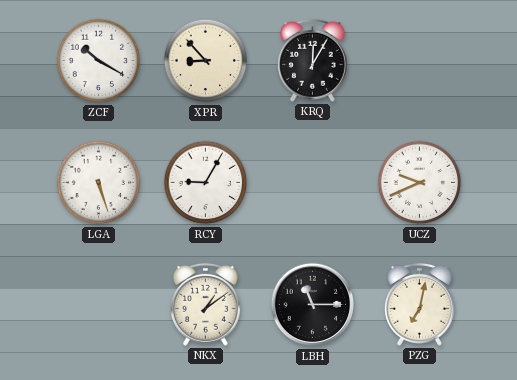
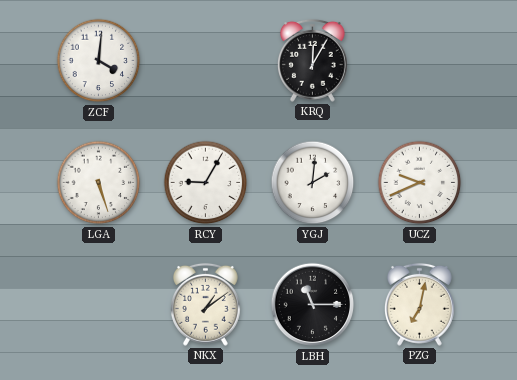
ZCF: 10:20 -> 4:01
XPR: 8:53 -> none
YGJ: none -> 2:01
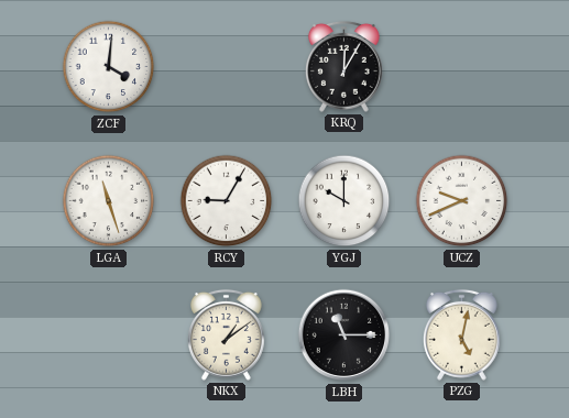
LGA: 5:27 -> 11:27
YGJ: 2:01 -> 10:00
PZG: 7:02 -> 5:02
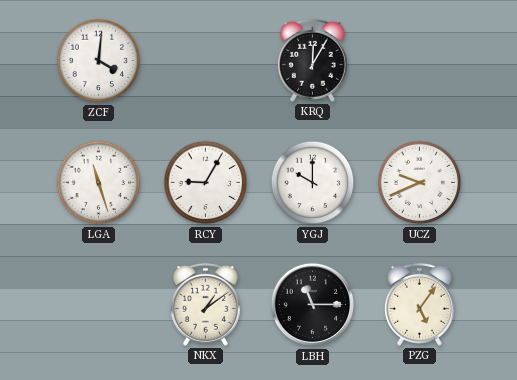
PZG: 5:02 -> 5:06
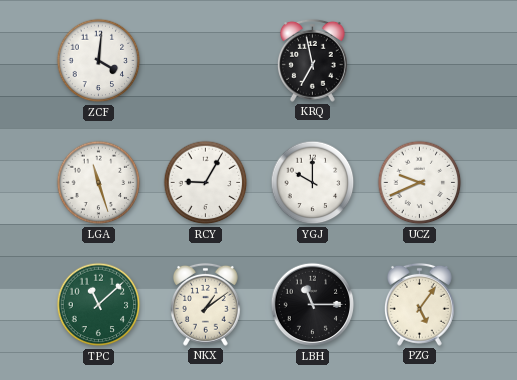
KRQ: 12:05 -> 6:58
TPC: none -> 11:08
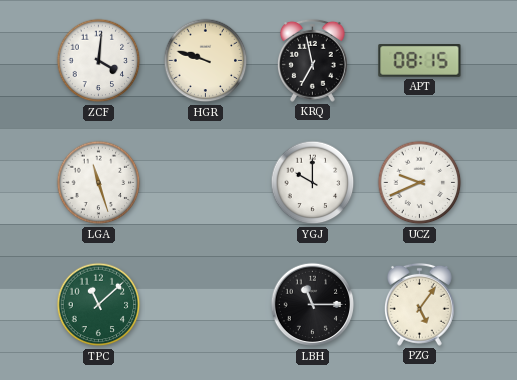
HGR: none -> 9:48
APT: none -> 08:15
RCY: 9:05 -> none
NKX: 1:09 -> none
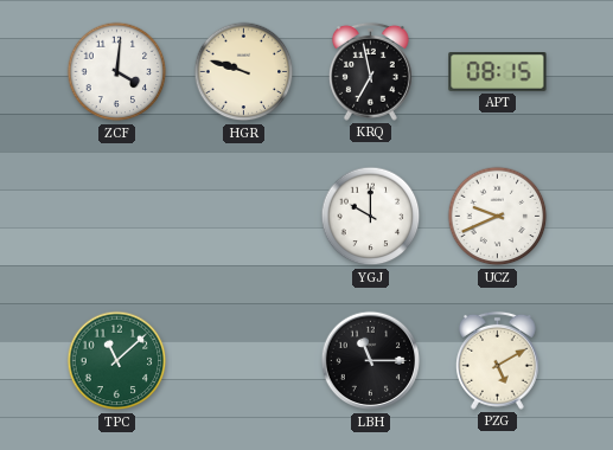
LGA: 11:27 -> none
PZG: 5:06 -> 5:10
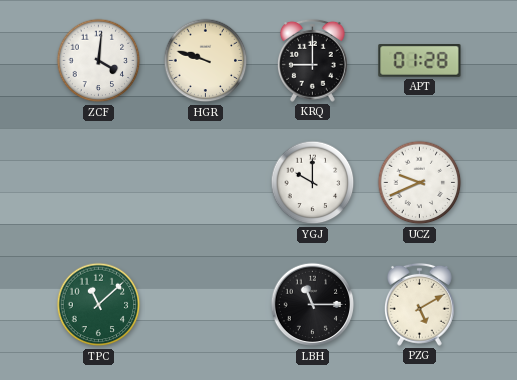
KRQ: 6:58 -> 9:00
APT: 08:15 -> 01:28
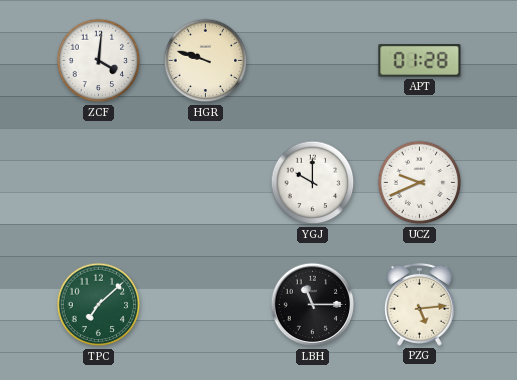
KRQ: 9:00 -> none
TPC: 11:08 -> 7:08
PZG: 5:10 -> 5:14
